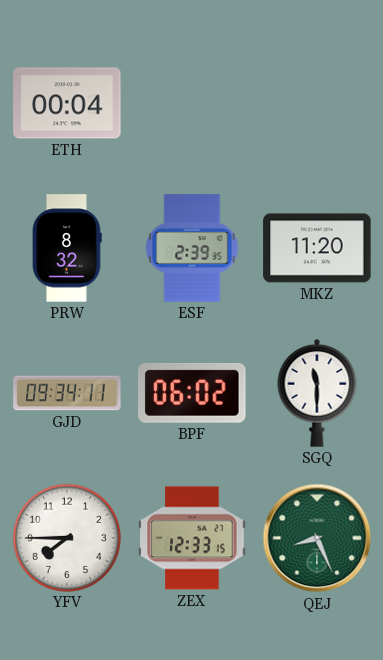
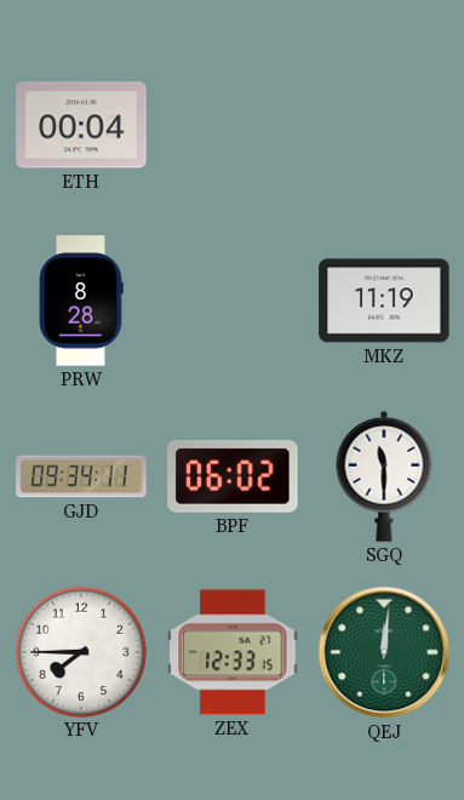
PRW: 8:32 -> 8:28
ESF: 2:39 -> none
MKZ: 11:20 -> 11:19
QEJ: 8:26 -> 12:01
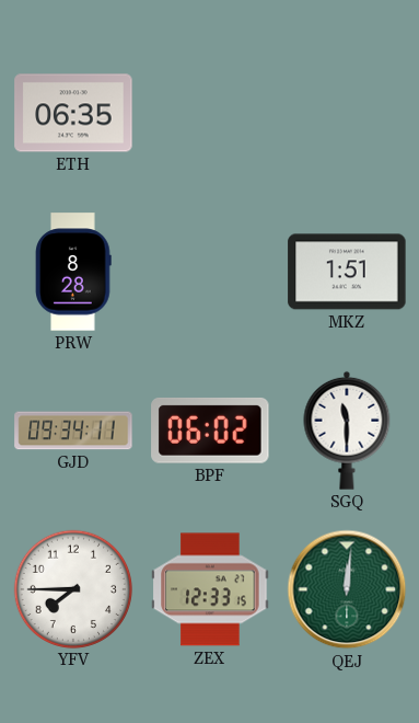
ETH: 00:04 -> 06:35
MKZ: 11:19 -> 1:51
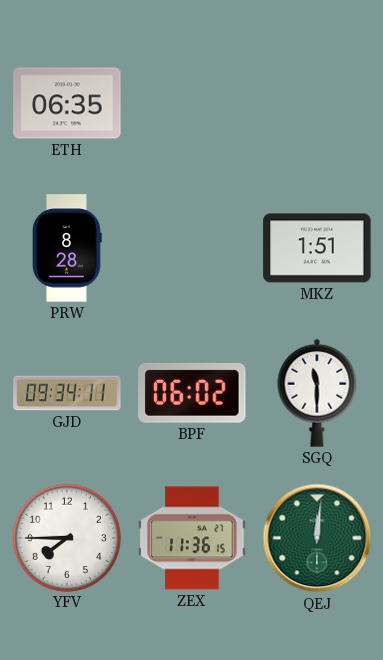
ZEX: 12:33 -> 11:36
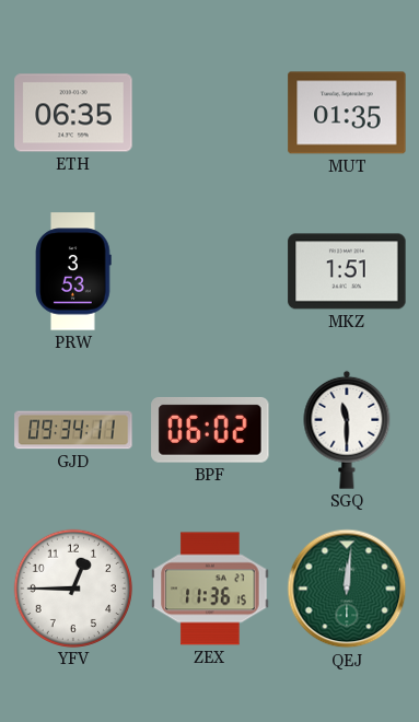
MUT: none -> 01:35
PRW: 8:28 -> 3:53
YFV: 7:45 -> 12:45
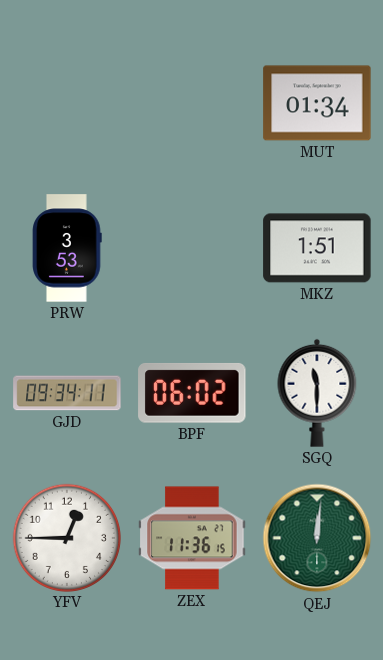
ETH: 06:35 -> none
MUT: 01:35 -> 01:34
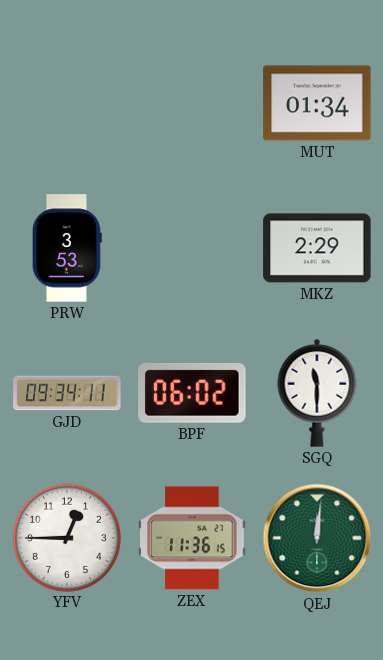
MKZ: 1:51 -> 2:29
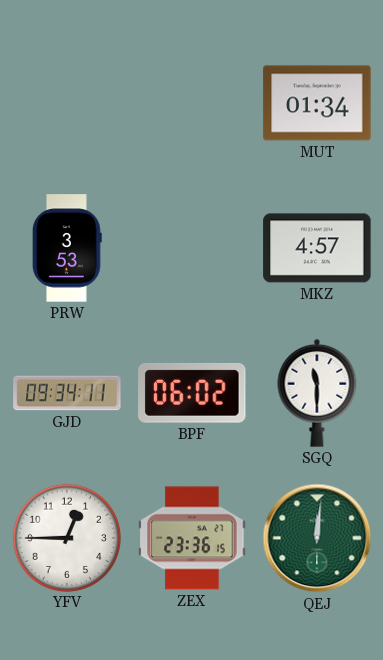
MKZ: 2:29 -> 4:57
ZEX: 11:36 -> 23:36
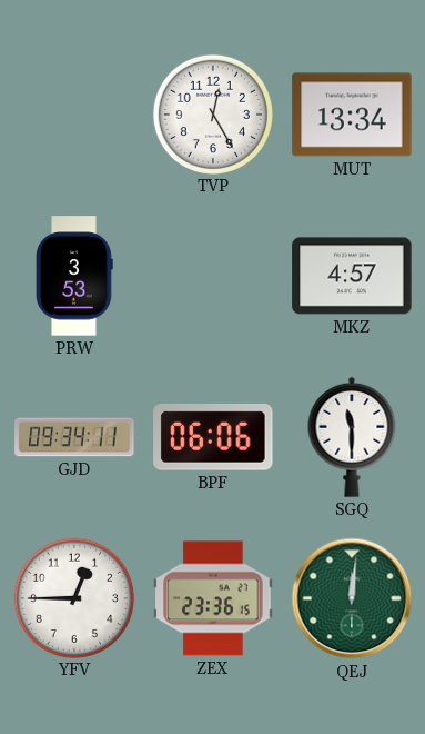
TVP: none -> 12:25
MUT: 01:34 -> 13:34
BPF: 06:02 -> 06:06
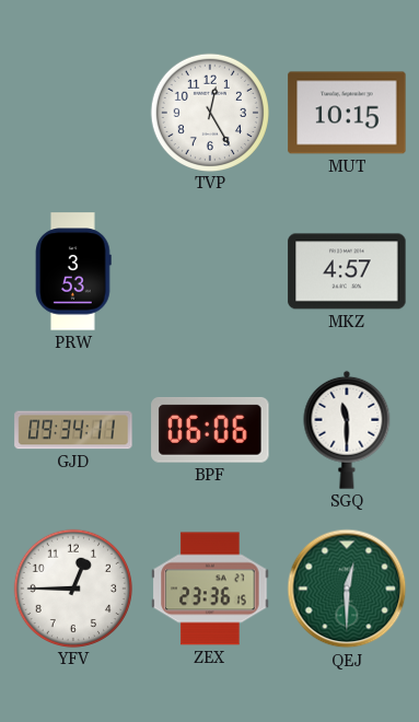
MUT: 13:34 -> 10:15
QEJ: 12:01 -> 12:30
